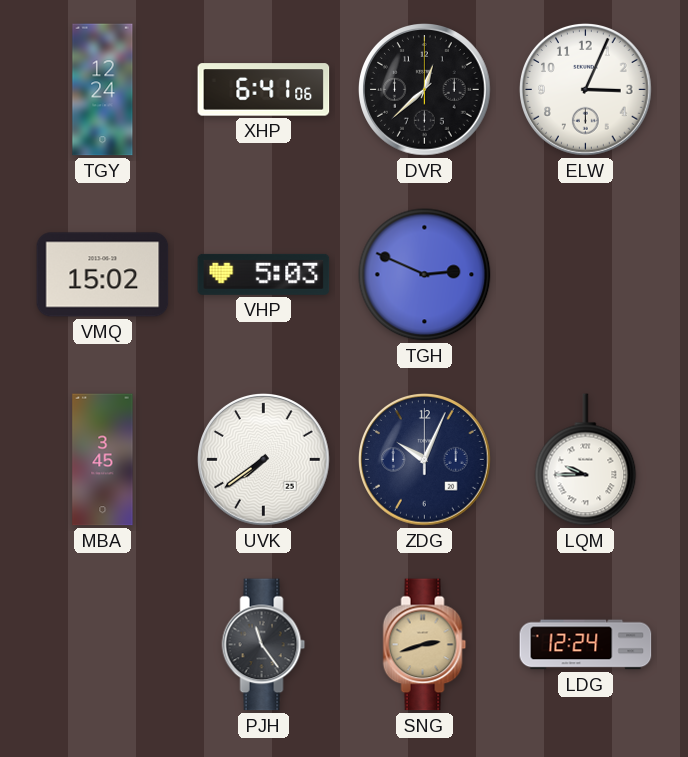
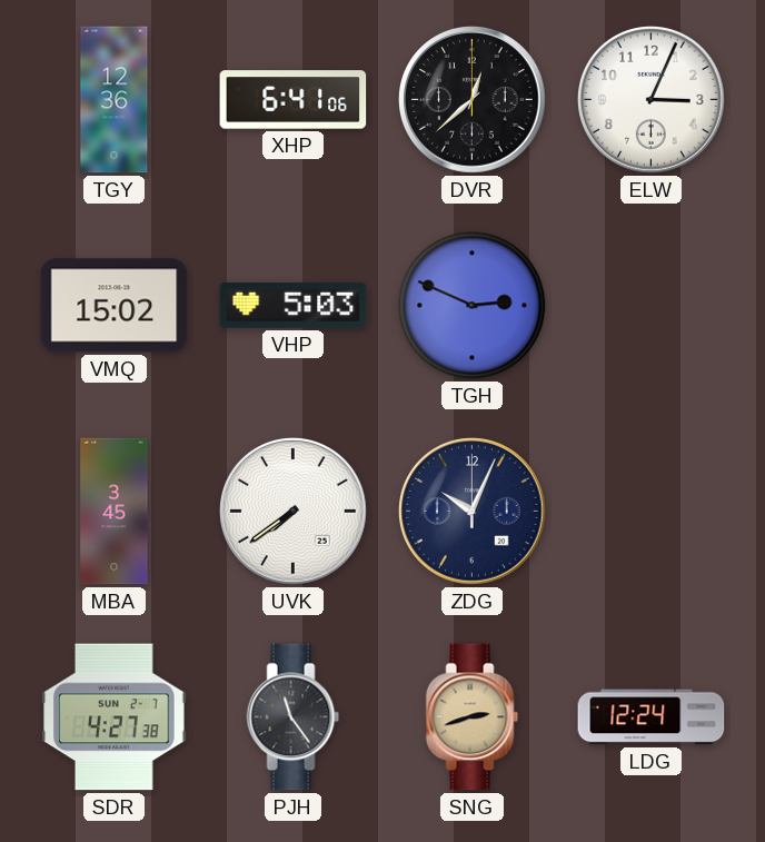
TGY: 12:24 -> 12:36
LQM: 9:45 -> none
SDR: none -> 4:27
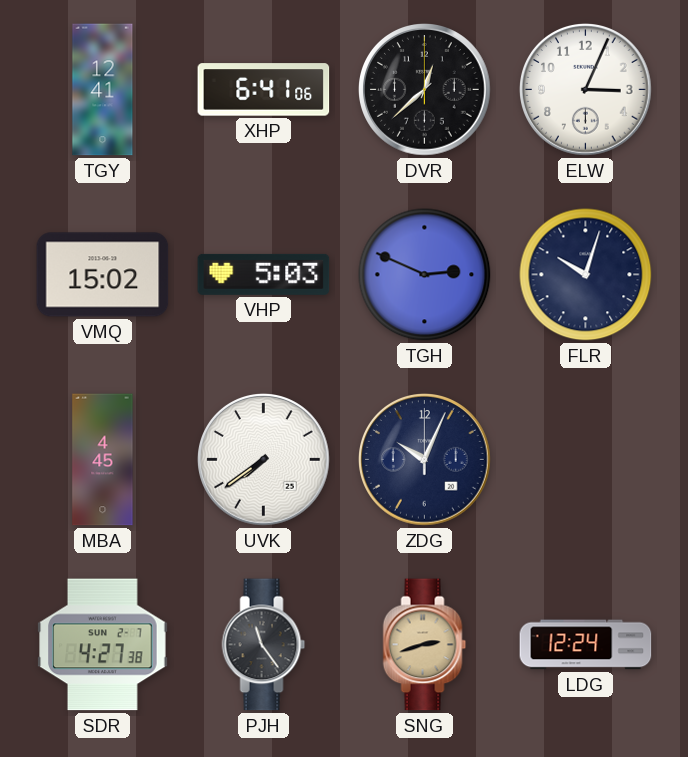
TGY: 12:36 -> 12:41
FLR: none -> 10:03
MBA: 3:45 -> 4:45
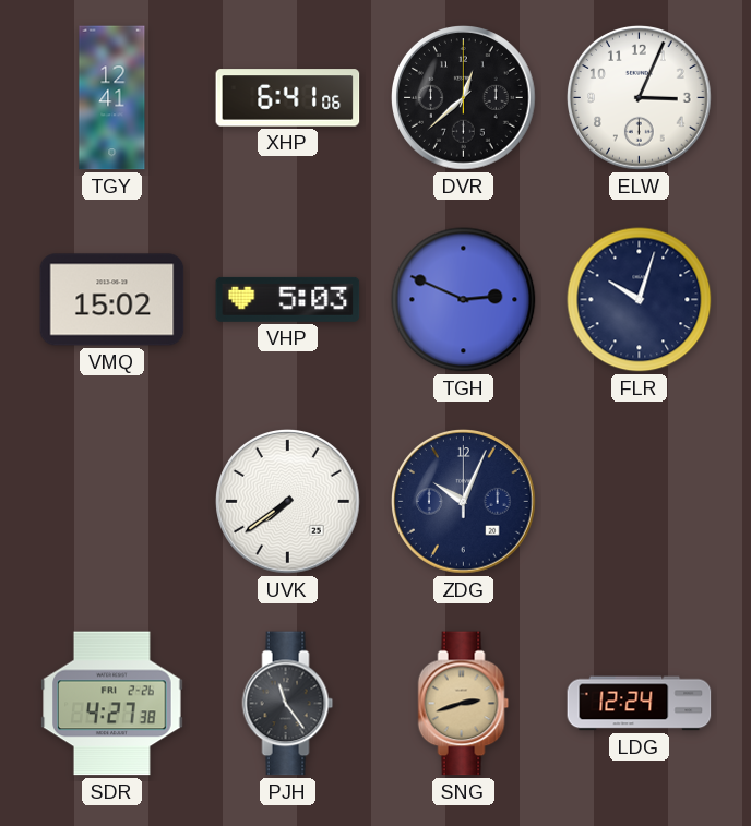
MBA: 4:45 -> none
SDR date: SUN 2-7 -> FRI 2-26
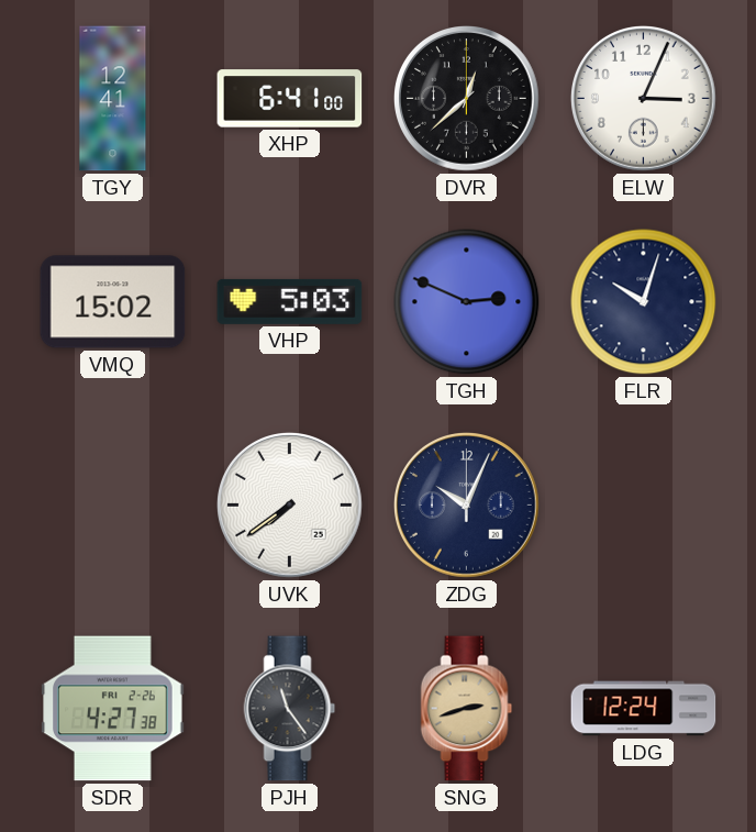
XHP: 6:41:06 -> 6:41:00
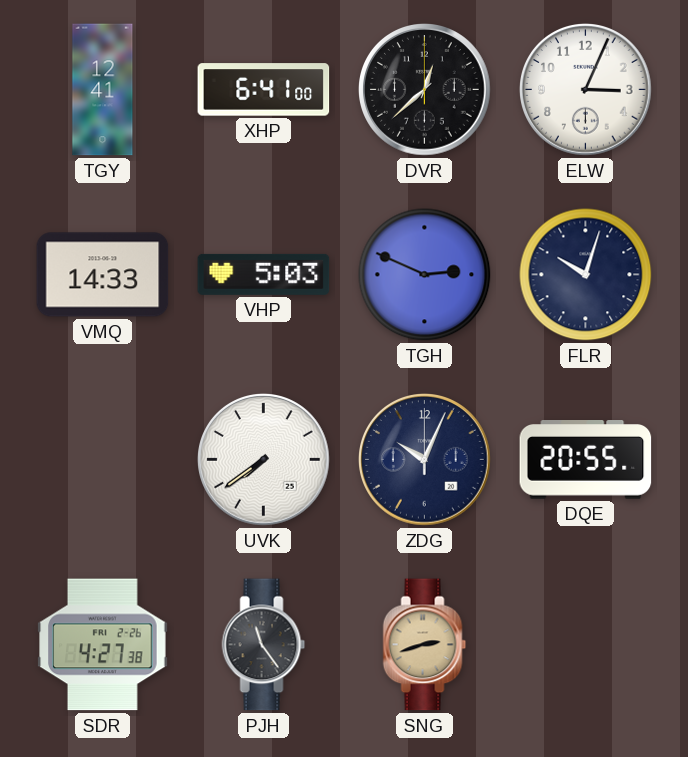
VMQ: 15:02 -> 14:33
DQE: none -> 20:55
LDG: 12:24 -> none
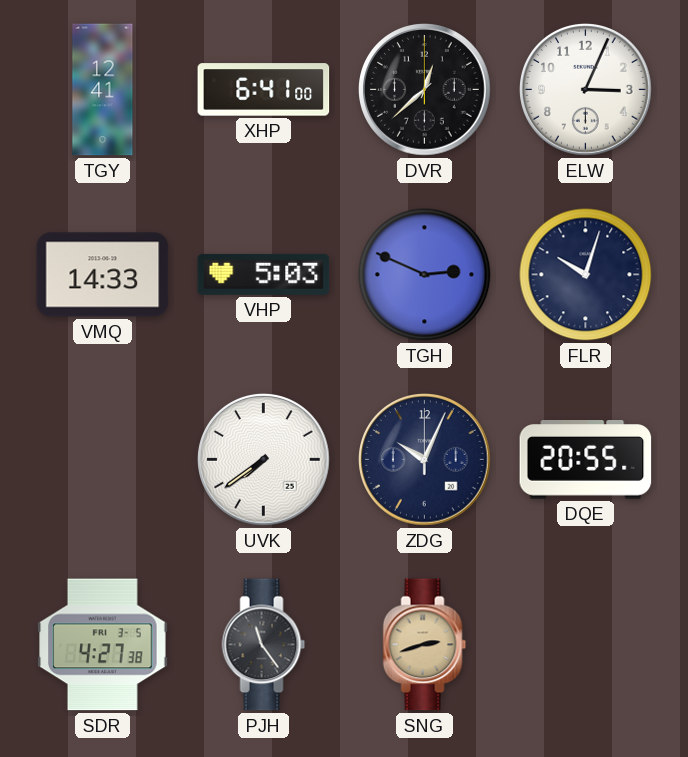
SDR date: FRI 2-26 -> FRI 3-5
